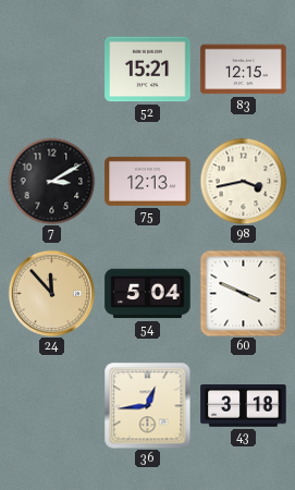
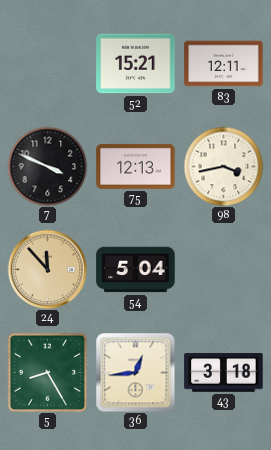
83: 12:15 -> 12:11
7: 3:10 -> 3:49
60: 3:49 -> none
5: none -> 8:25
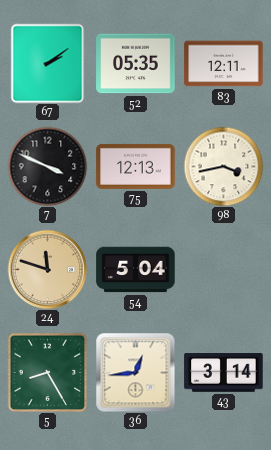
67: none -> 2:09
52: 15:21 -> 05:35
24: 11:53 -> 11:48
43: 3:18 -> 3:14
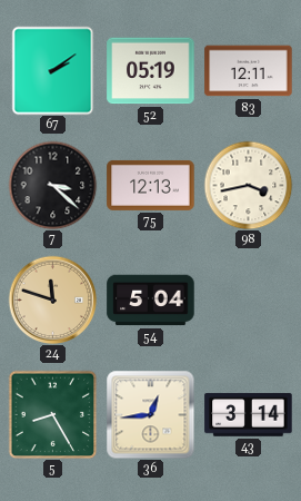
52: 05:35 -> 05:19
7: 3:49 -> 3:22
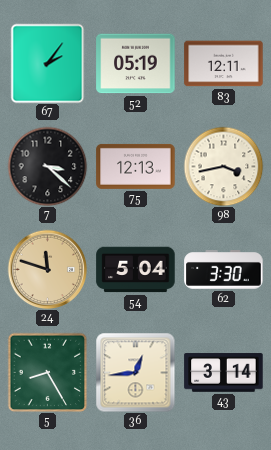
67: 2:09 -> 2:06
62: none -> 3:30
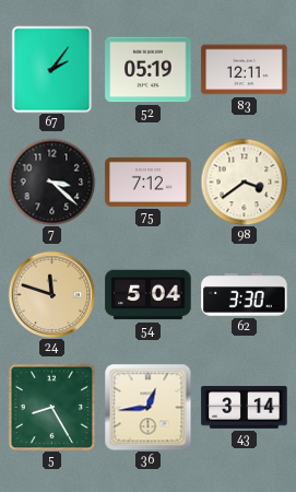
75: 12:13 -> 7:12
98: 3:43 -> 3:39
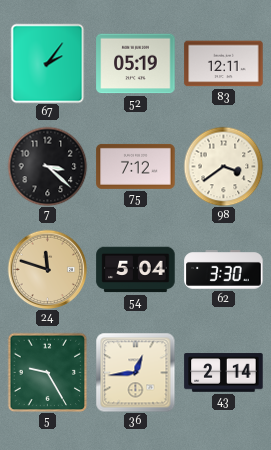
5: 8:25 -> 9:25
43: 3:14 -> 2:14
